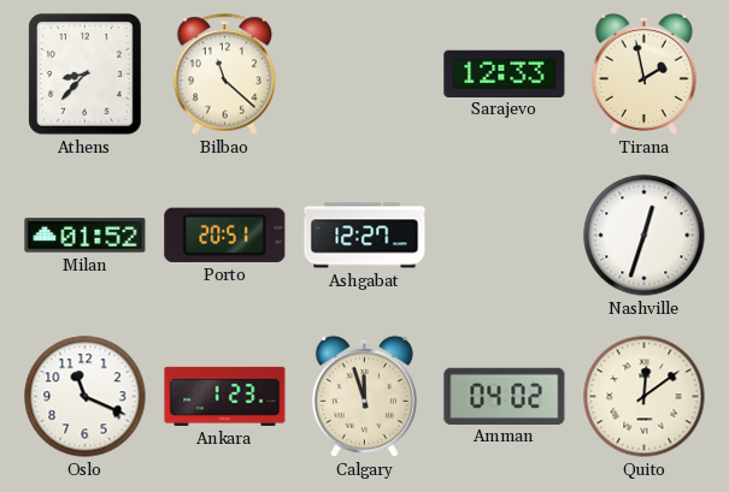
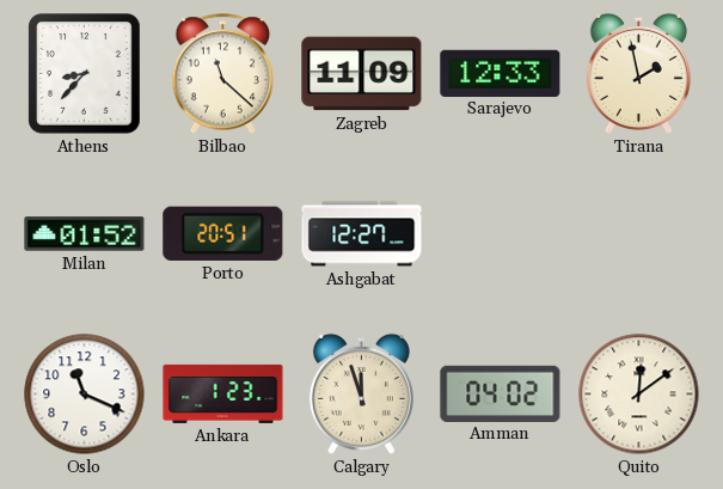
Zagreb: none -> 11:09
Nashville: 12:33 -> none
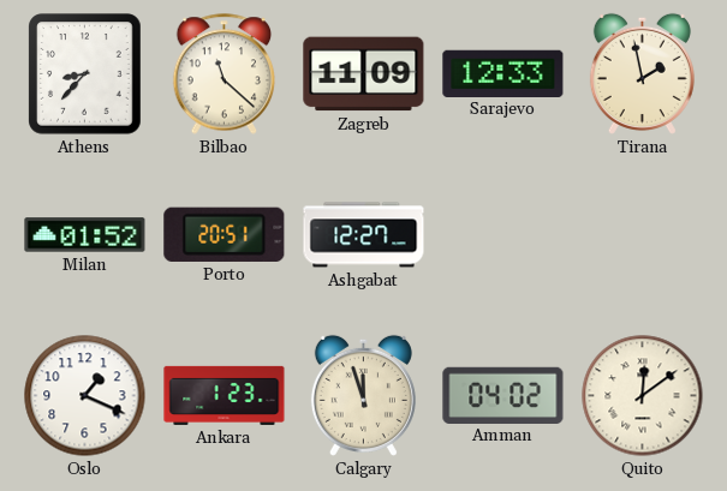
Oslo: 11:19 -> 1:19
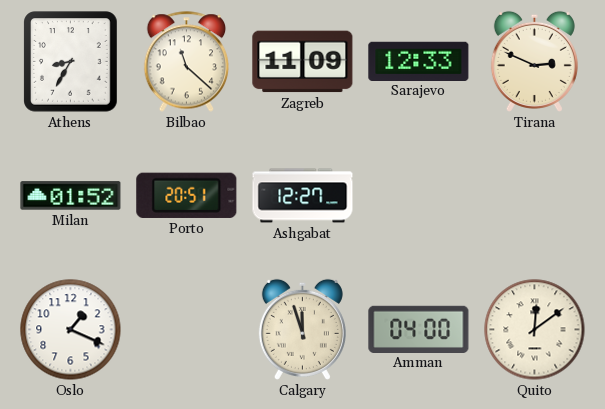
Athens: 8:37 -> 8:35
Tirana: 1:58 -> 2:49
Ankara: 1:23 -> none
Amman: 04:02 -> 04:00
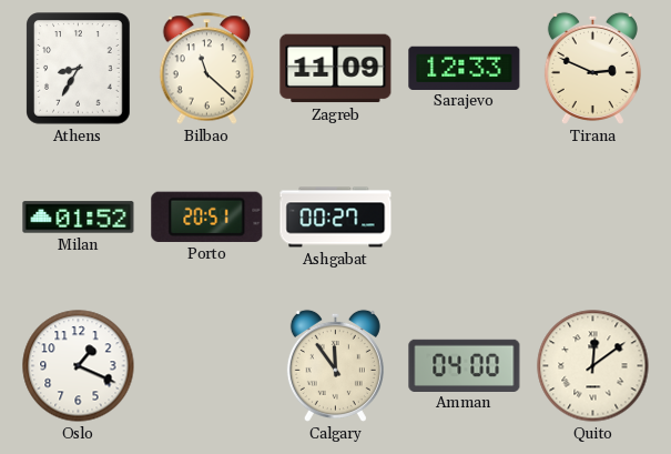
Ashgabat: 12:27 -> 00:27
Calgary: 11:57 -> 11:54
